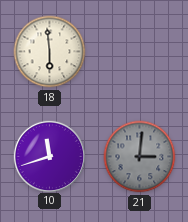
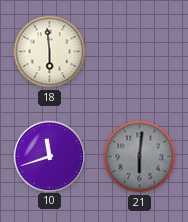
21: 3:01 -> 6:01
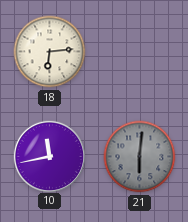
18: 5:59 -> 6:14
10: 11:42 -> 11:43
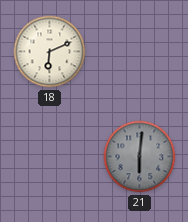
18: 6:14 -> 6:11
10: 11:43 -> none
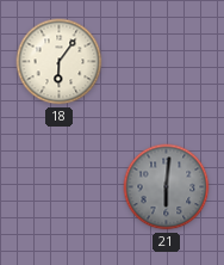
18: 6:11 -> 6:06
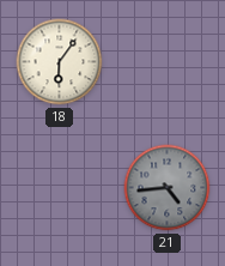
21: 6:01 -> 4:44
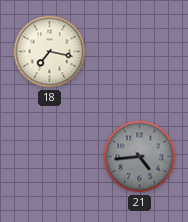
18: 6:06 -> 7:17
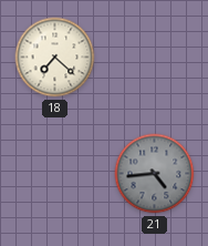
18: 7:17 -> 7:22
